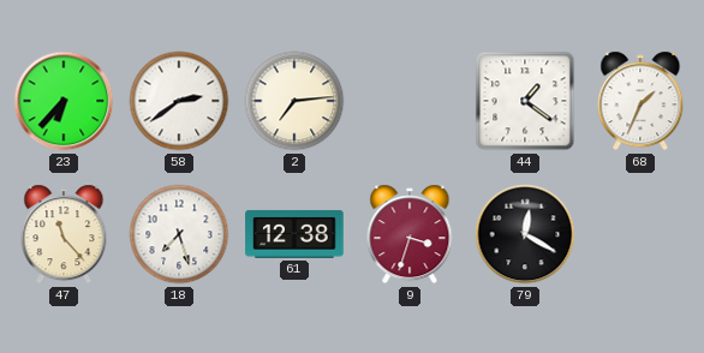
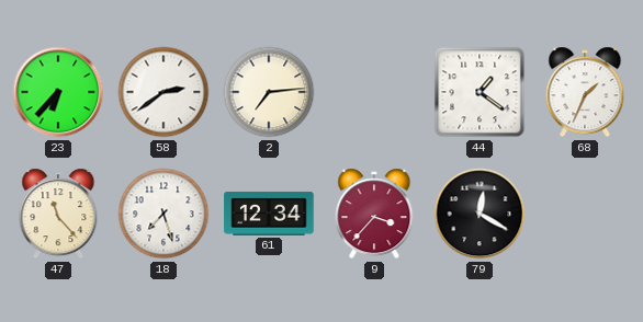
61: 12:38 -> 12:34
9: 3:33 -> 3:37
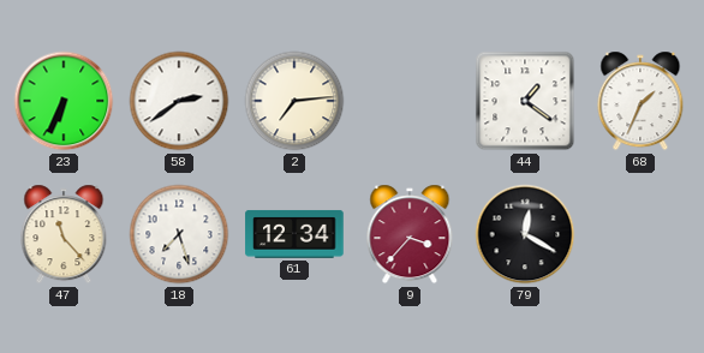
23: 6:37 -> 6:34
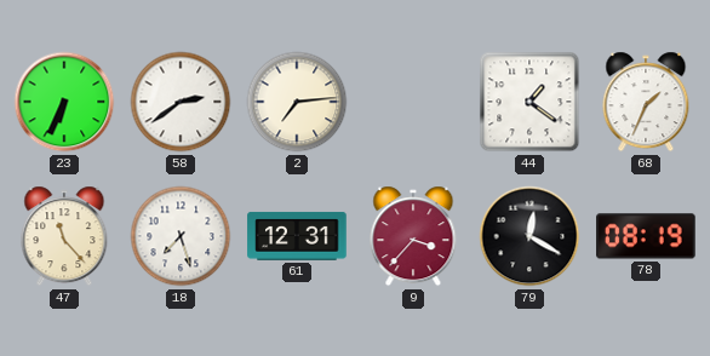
61: 12:34 -> 12:31
78: none -> 08:19
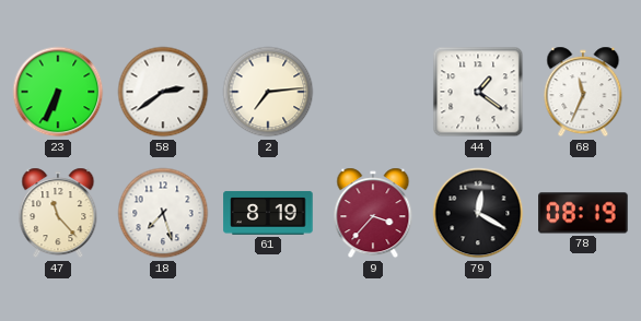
68: 1:34 -> 11:34
61: 12:31 -> 8:19
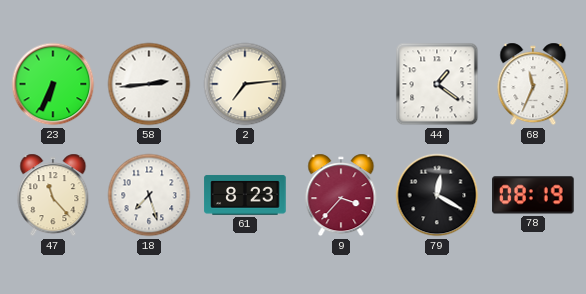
58: 2:39 -> 2:44
61: 8:19 -> 8:23
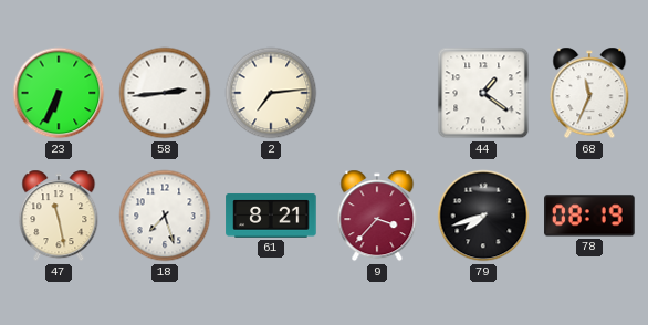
47: 11:23 -> 11:28
61: 8:23 -> 8:21
79: 12:20 -> 7:42
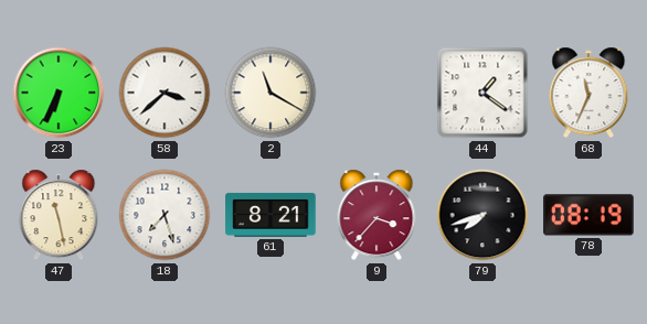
58: 2:44 -> 3:38
2: 7:14 -> 11:20
